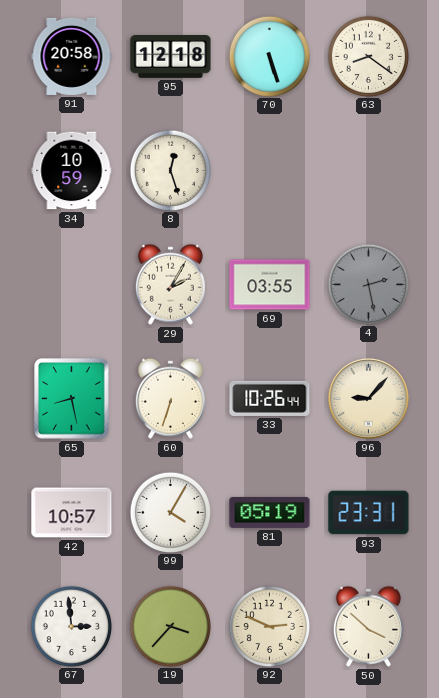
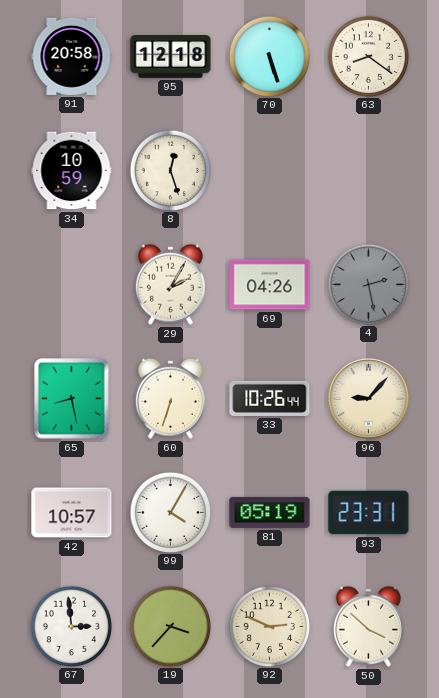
69: 03:55 -> 04:26
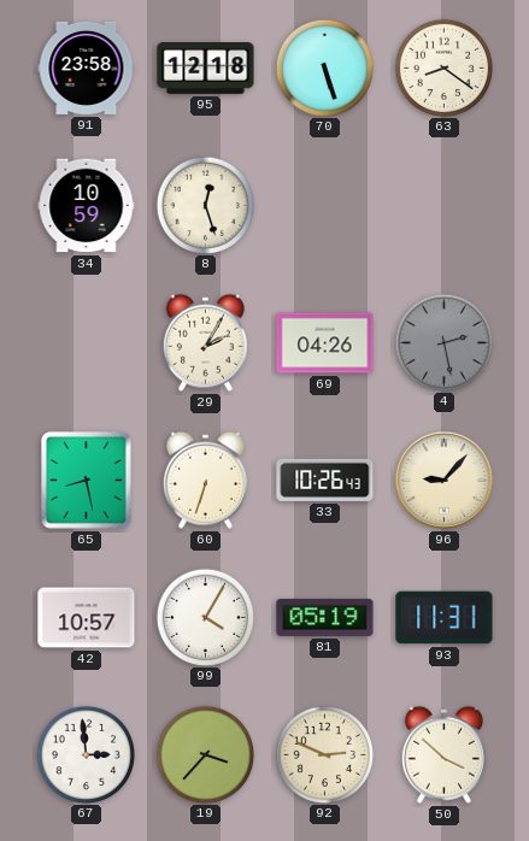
91: 20:58 -> 23:58
33: 10:26:44 -> 10:26:43
93: 23:31 -> 11:31
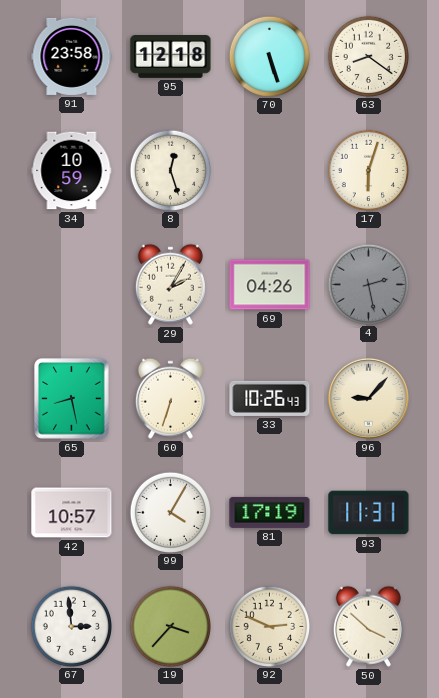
17: none -> 6:03
81: 05:19 -> 17:19
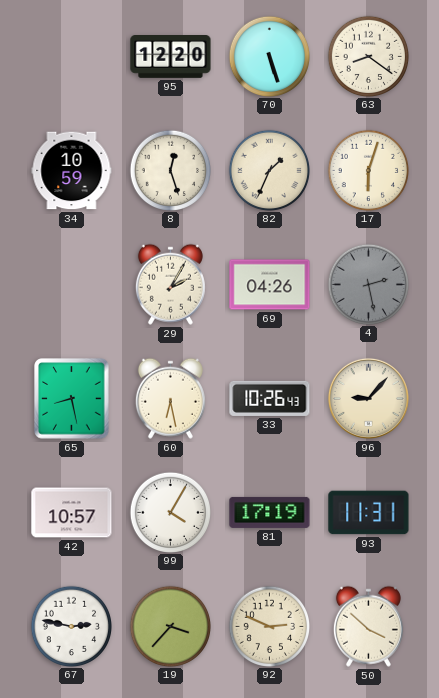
91: 23:58 -> none
95: 12:18 -> 12:20
82: none -> 1:34
60: 6:33 -> 6:28
67: 2:59 -> 2:47
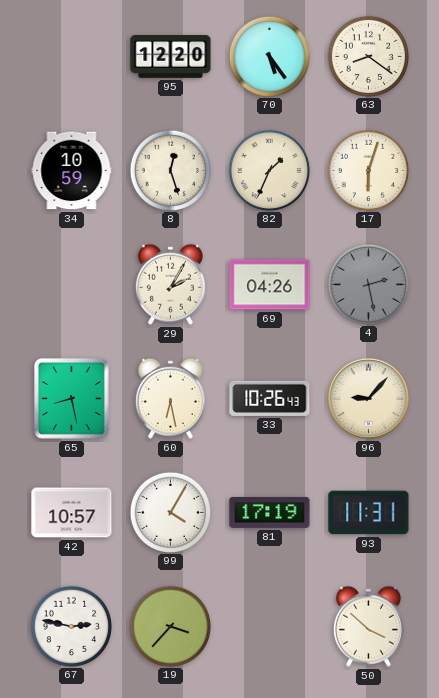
70: 5:27 -> 5:24
92: 2:49 -> none
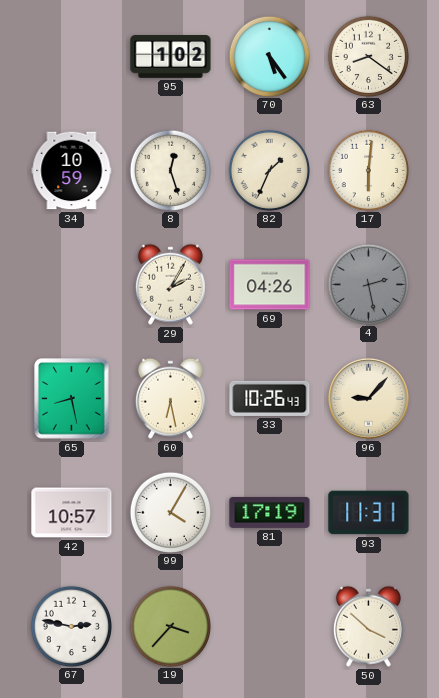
95: 12:20 -> 1:02
17: 6:03 -> 6:01
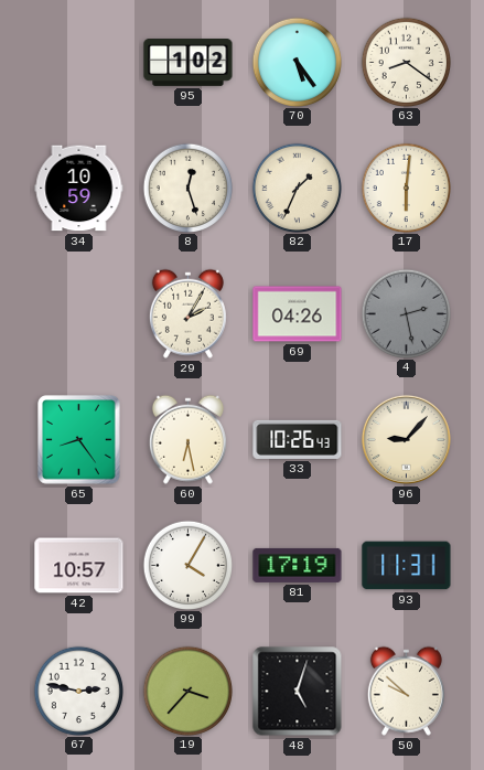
65: 8:28 -> 8:24
48: none -> 5:03
50: 3:52 -> 9:52
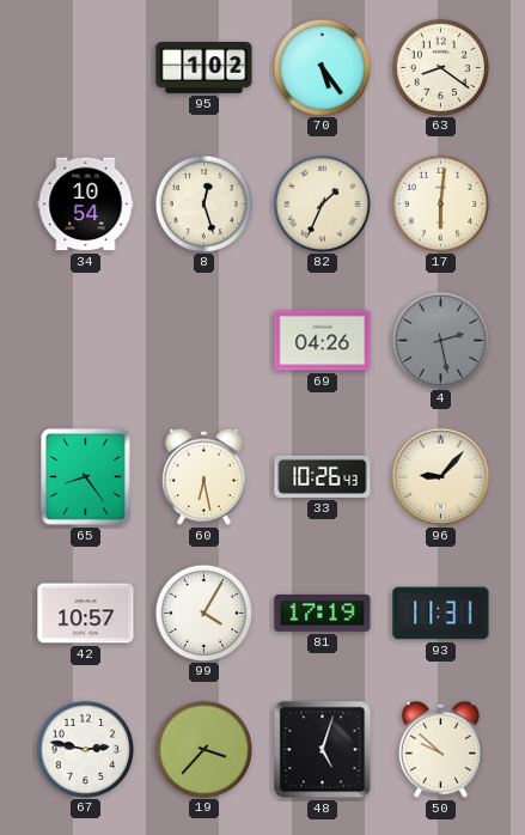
34: 10:59 -> 10:54
29: 2:05 -> none
